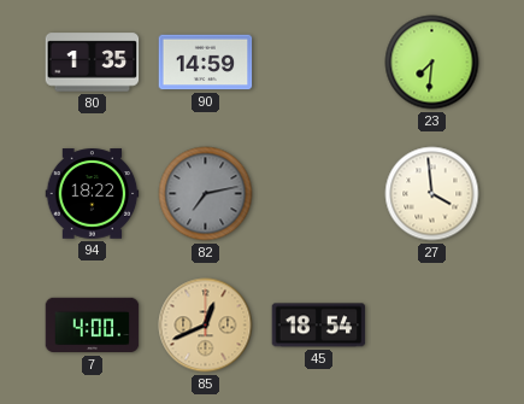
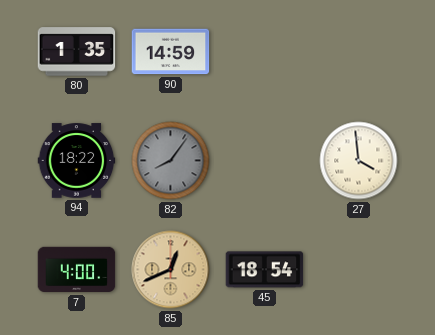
23: 7:31 -> none
82: 7:13 -> 8:06
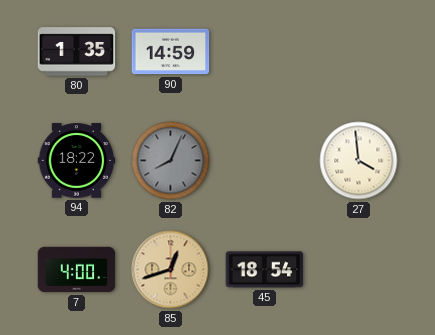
82: 8:06 -> 8:04
85: 12:41 -> 12:42
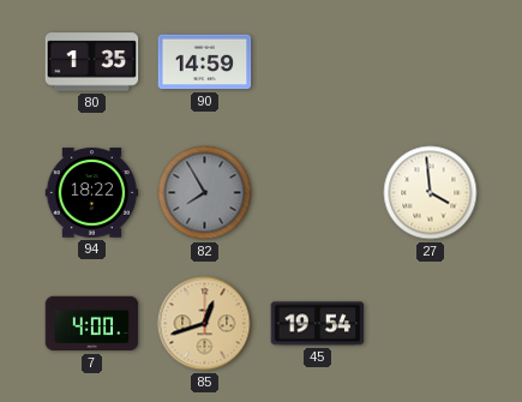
82: 8:04 -> 7:55
45: 18:54 -> 19:54
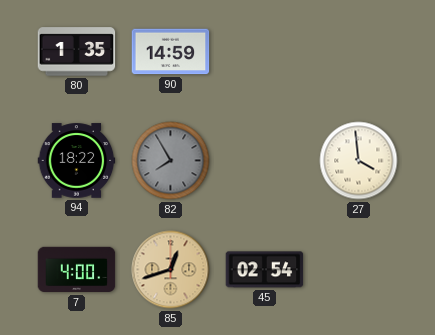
45: 19:54 -> 02:54
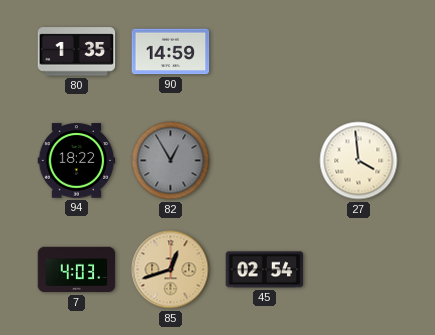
82: 7:55 -> 12:55
7: 4:00 -> 4:03
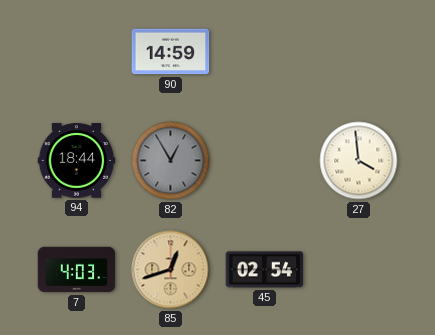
80: 1:35 -> none
94: 18:22 -> 18:44
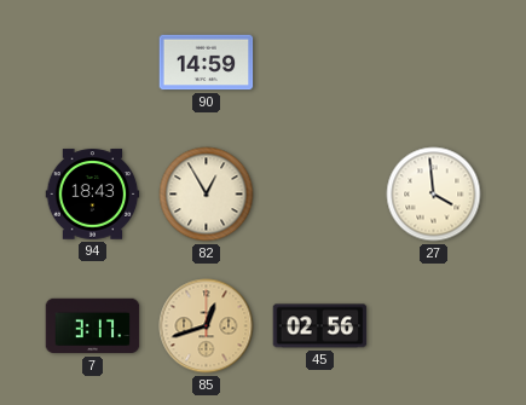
94: 18:44 -> 18:43
82 dial: grey -> cream
7: 4:03 -> 3:17
45: 02:54 -> 02:56
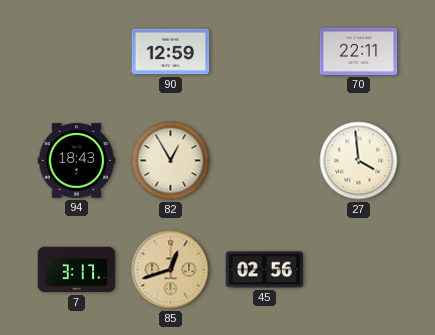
90: 14:59 -> 12:59
70: none -> 22:11
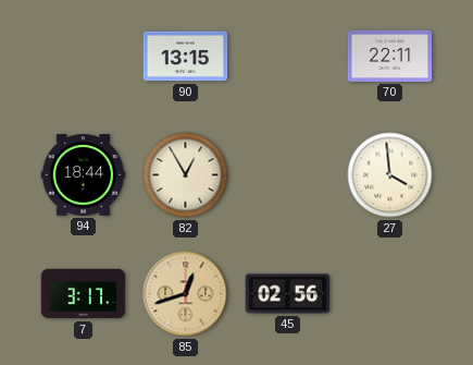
90: 12:59 -> 13:15
94: 18:43 -> 18:44
